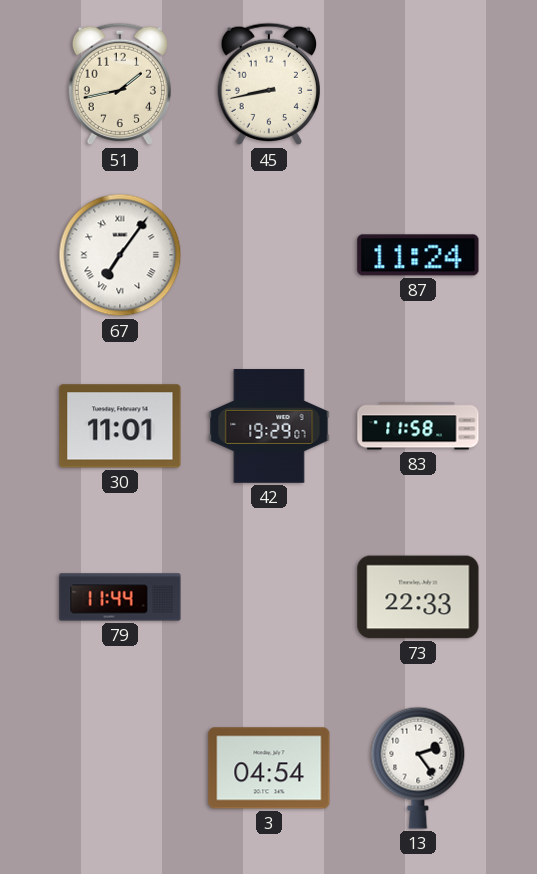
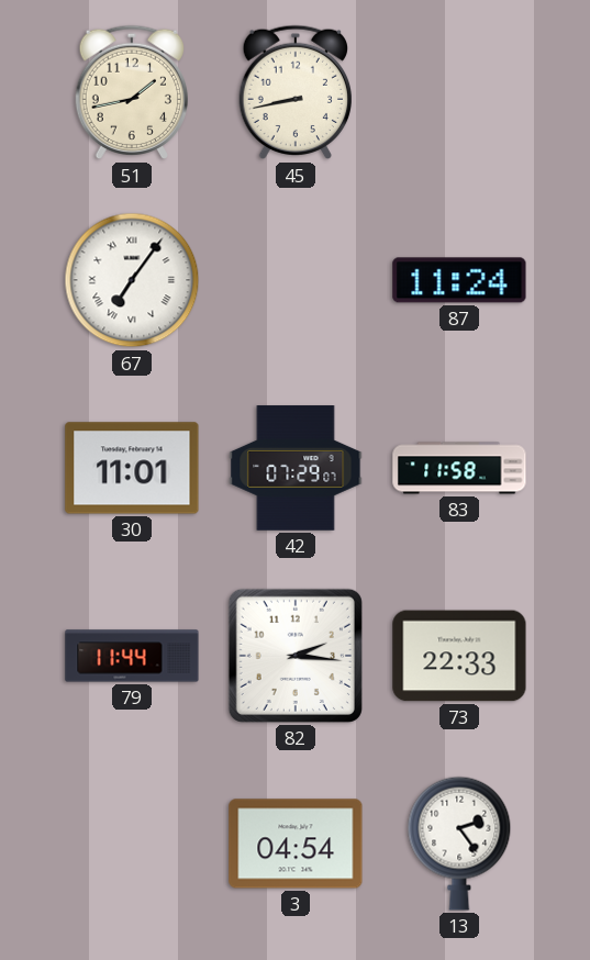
42: 19:29 -> 07:29
82: none -> 2:16
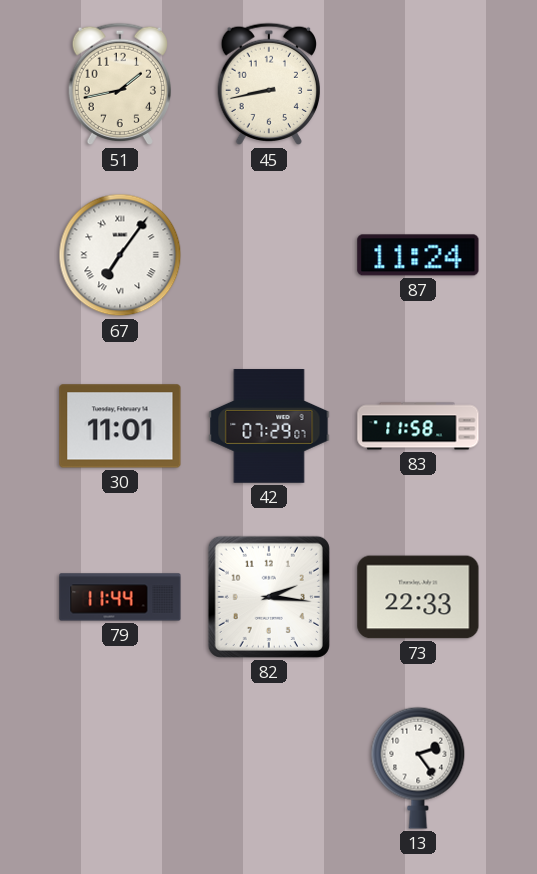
3: 04:54 -> none
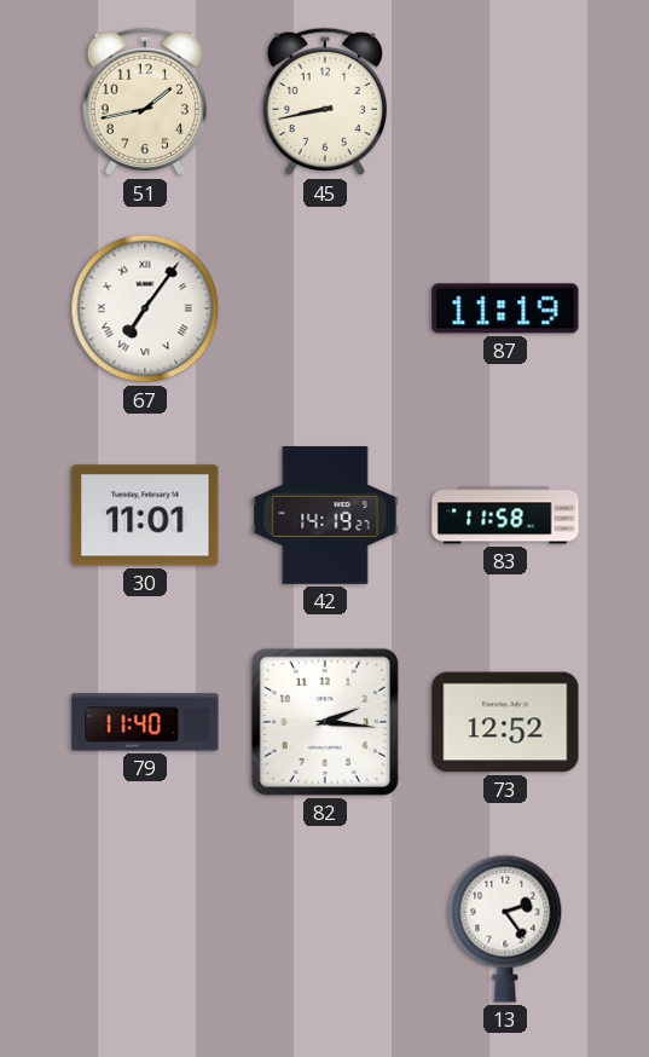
87: 11:24 -> 11:19
42: 07:29 -> 14:19
79: 11:44 -> 11:40
73: 22:33 -> 12:52
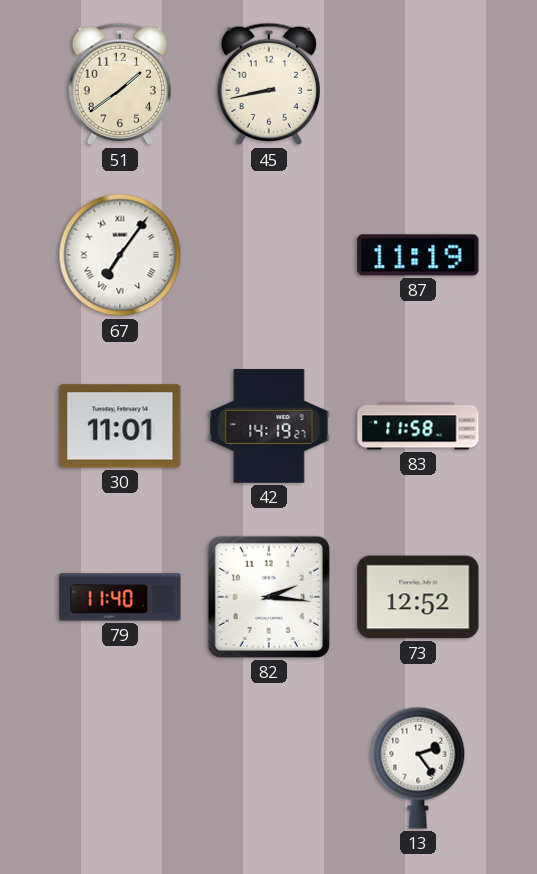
51: 1:43 -> 1:39
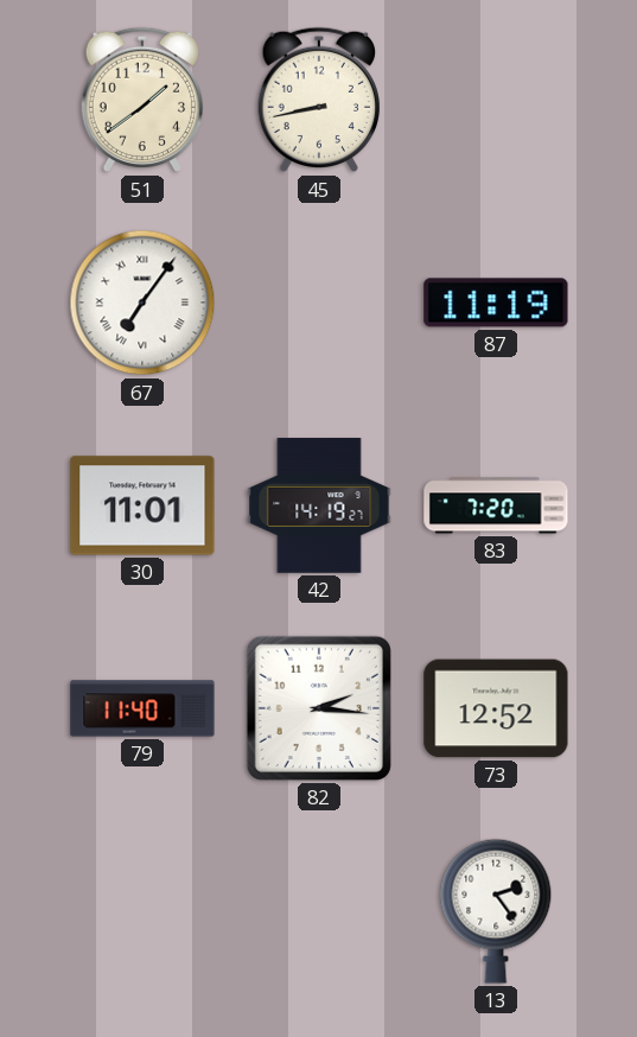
83: 11:58 -> 7:20
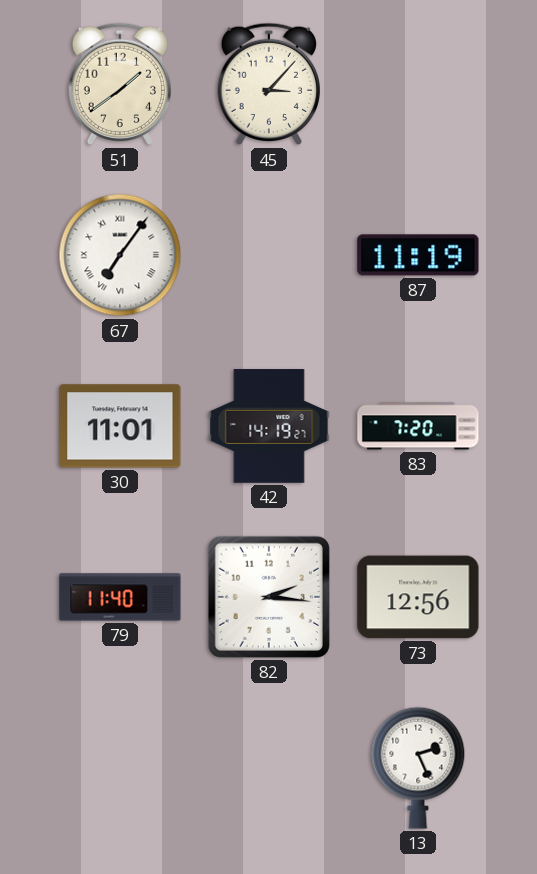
45: 8:43 -> 3:07
73: 12:52 -> 12:56
13: 2:24 -> 2:26
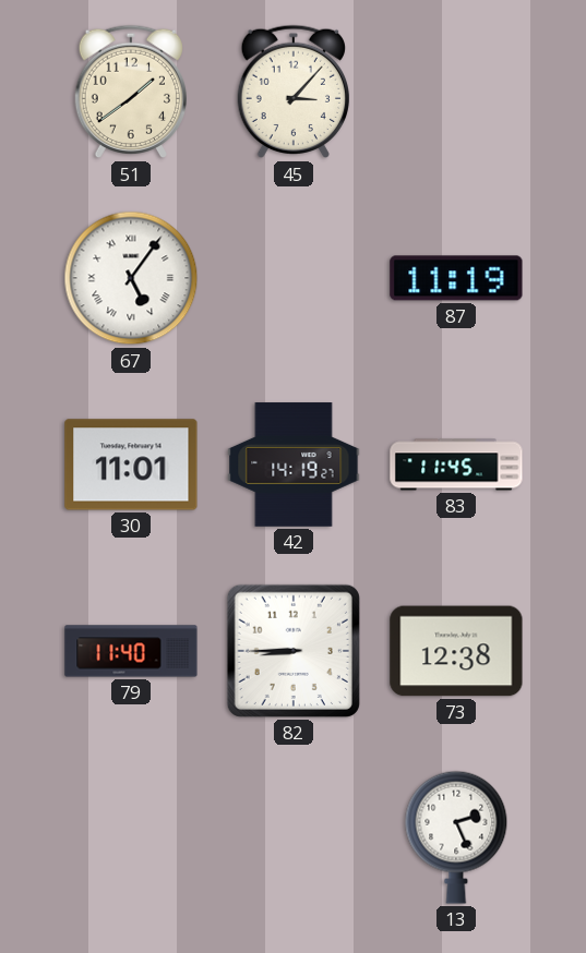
67: 7:06 -> 5:06
83: 7:20 -> 11:45
82: 2:16 -> 8:45
73: 12:56 -> 12:38
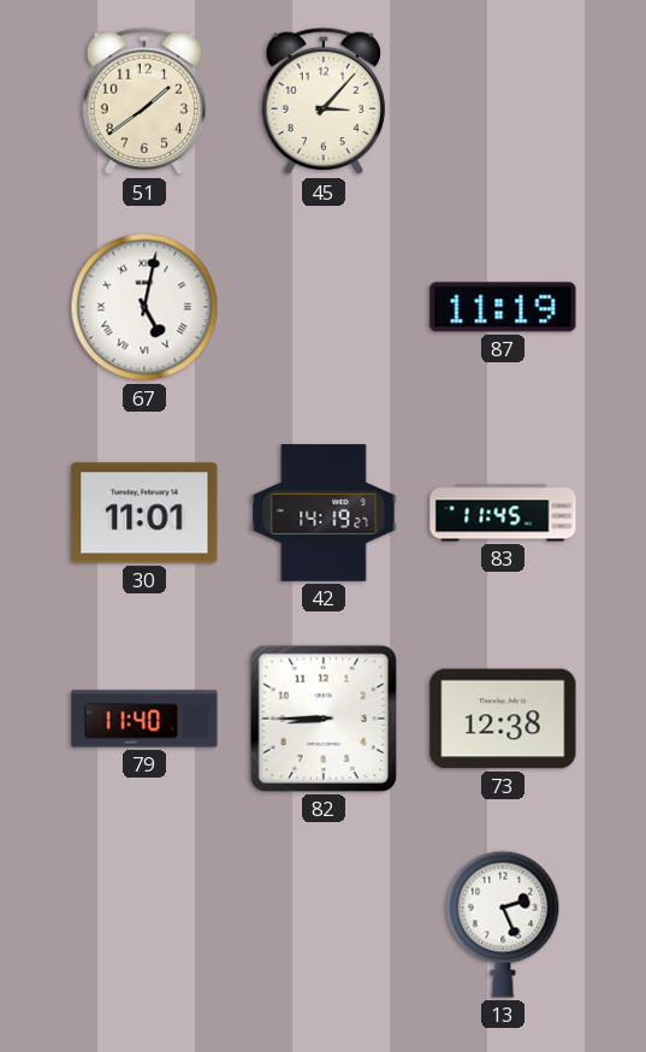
67: 5:06 -> 5:02
